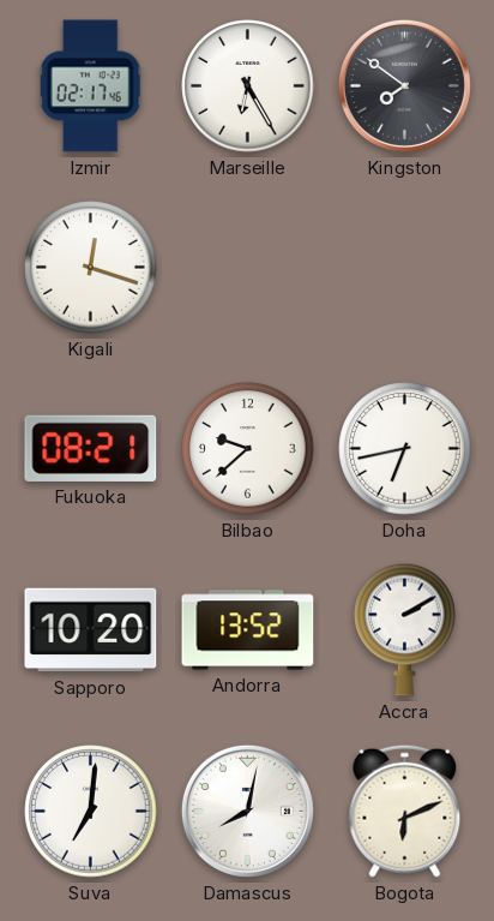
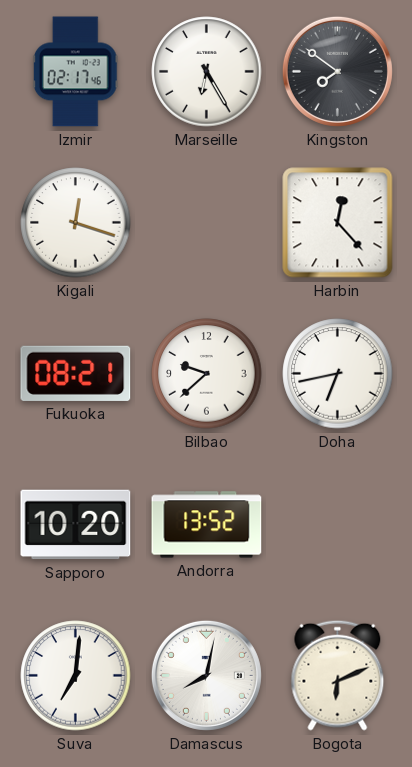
Harbin: none -> 12:23
Accra: 2:10 -> none
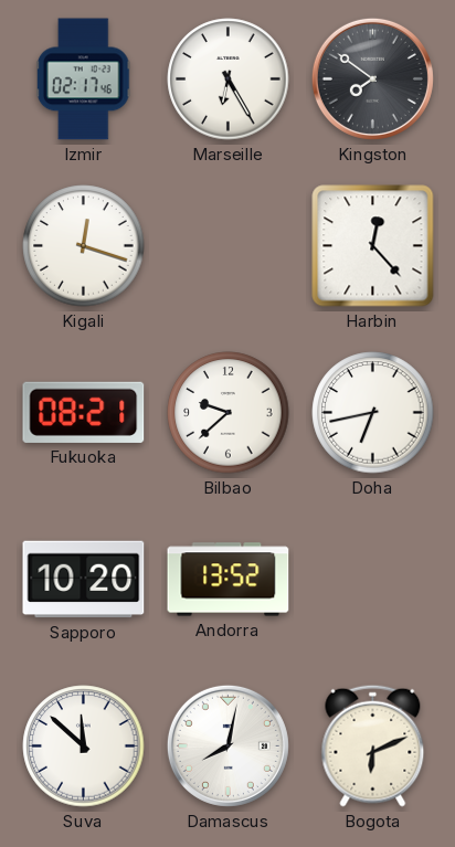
Suva: 7:01 -> 11:52
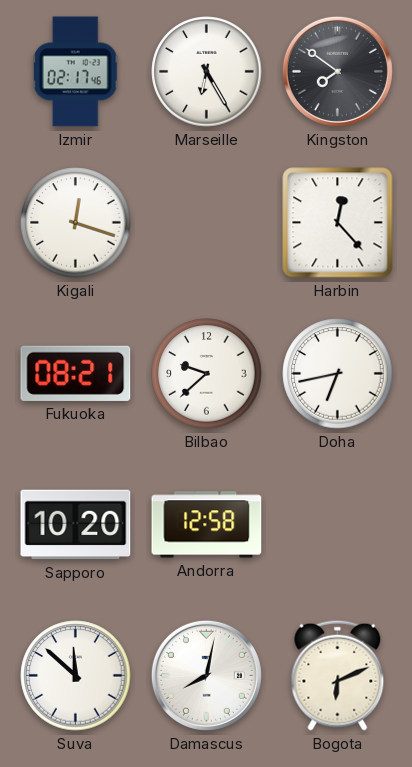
Andorra: 13:52 -> 12:58
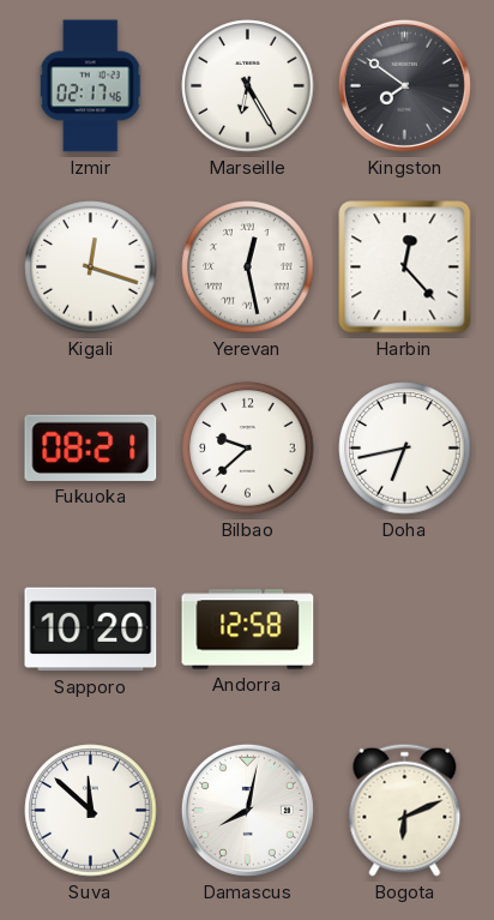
Yerevan: none -> 12:28
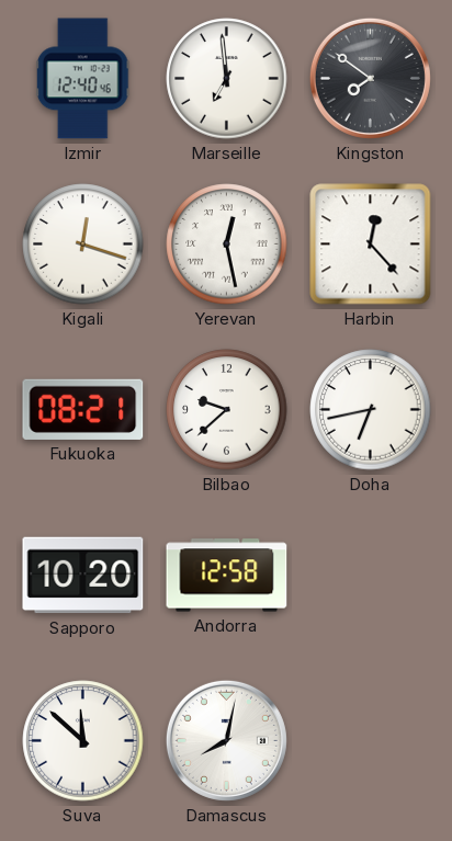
Izmir: 02:17 -> 12:40
Marseille: 6:25 -> 6:59
Bogota: 6:11 -> none
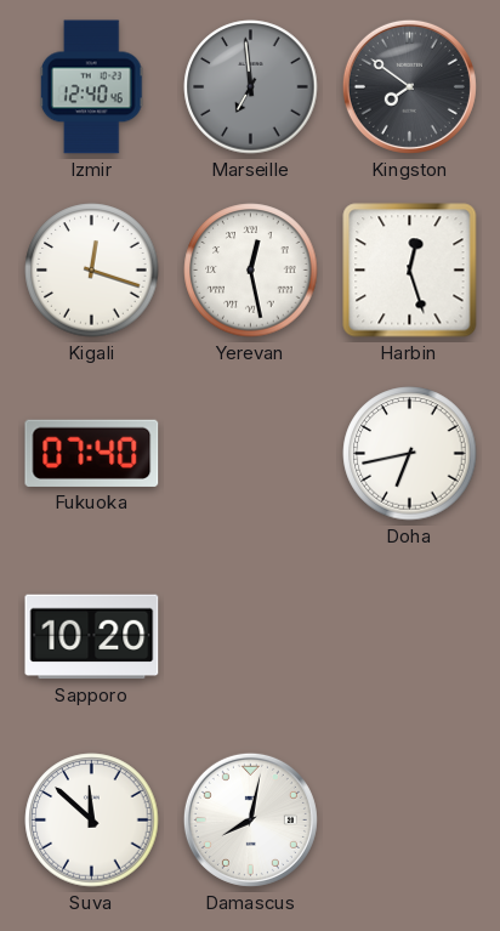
Marseille dial: white -> grey
Harbin: 12:23 -> 12:27
Fukuoka: 08:21 -> 07:40
Bilbao: 9:38 -> none
Andorra: 12:58 -> none
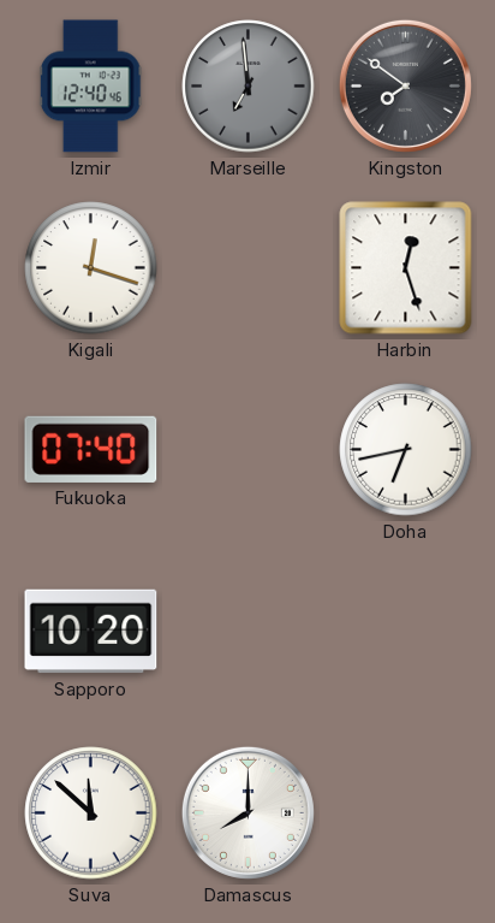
Yerevan: 12:28 -> none
Damascus: 8:02 -> 8:00
